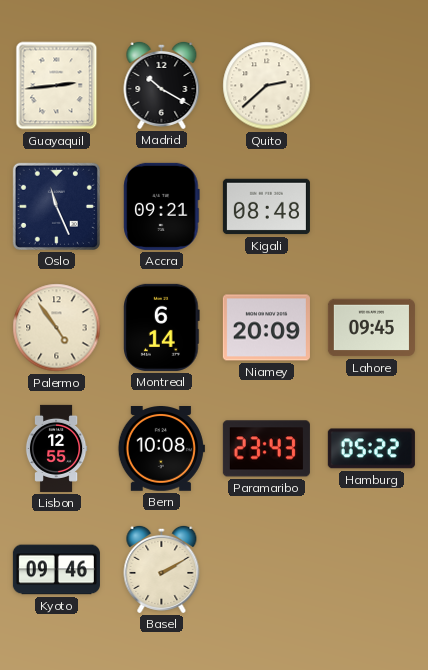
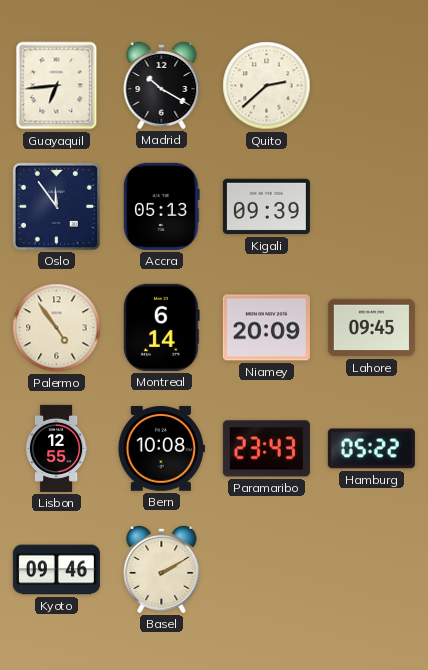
Guayaquil: 2:44 -> 6:44
Oslo: 11:26 -> 11:54
Accra: 09:21 -> 05:13
Kigali: 08:48 -> 09:39
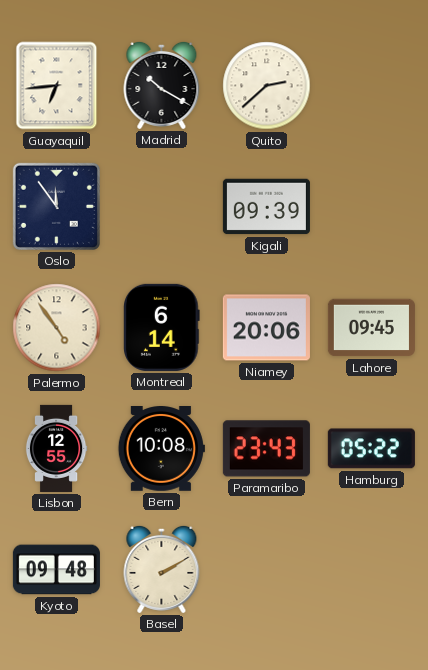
Accra: 05:13 -> none
Niamey: 20:09 -> 20:06
Kyoto: 09:46 -> 09:48
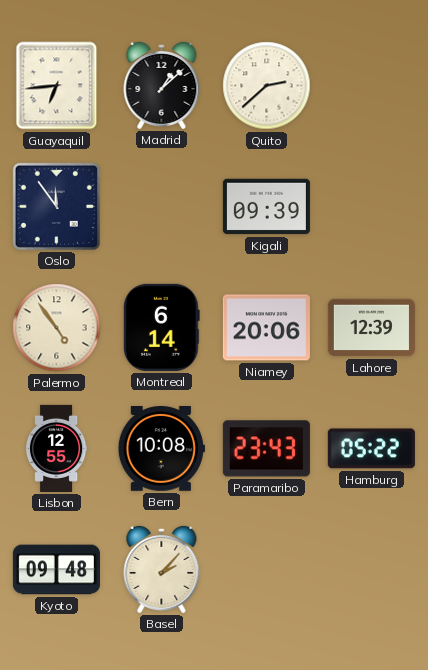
Madrid: 10:20 -> 1:08
Lahore: 09:45 -> 12:39
Basel: 2:10 -> 2:07
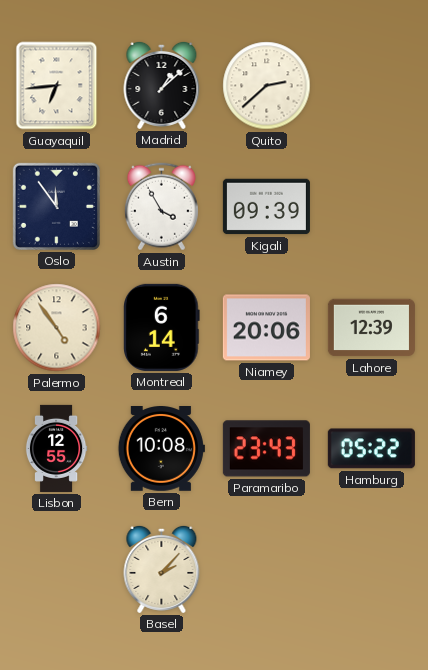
Austin: none -> 3:55
Kyoto: 09:48 -> none
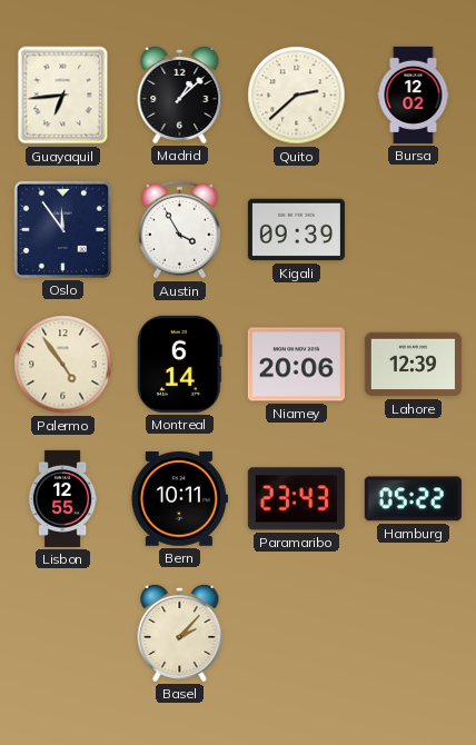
Bursa: none -> 12:02
Bern: 10:08 -> 10:11
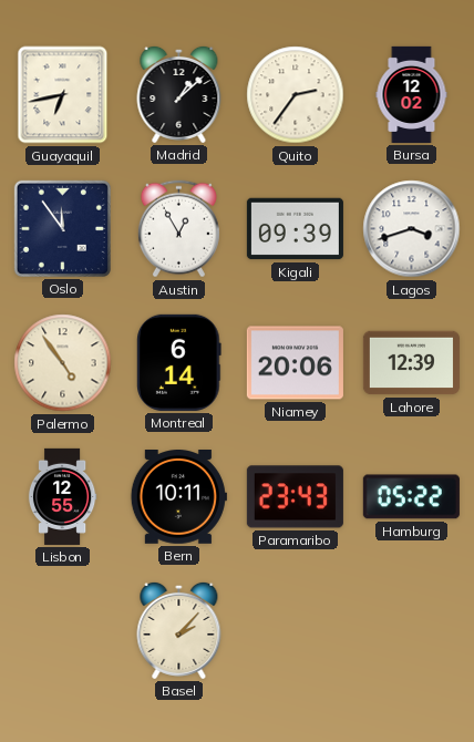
Guayaquil: 6:44 -> 6:43
Quito: 2:38 -> 2:36
Austin: 3:55 -> 12:55
Lagos: none -> 3:42
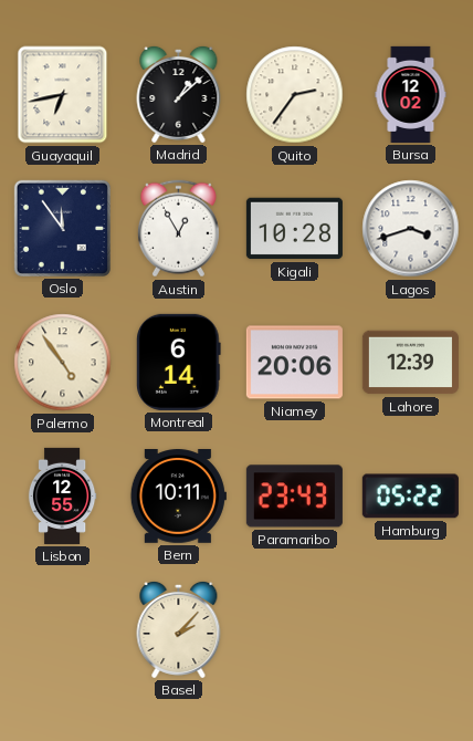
Kigali: 09:39 -> 10:28
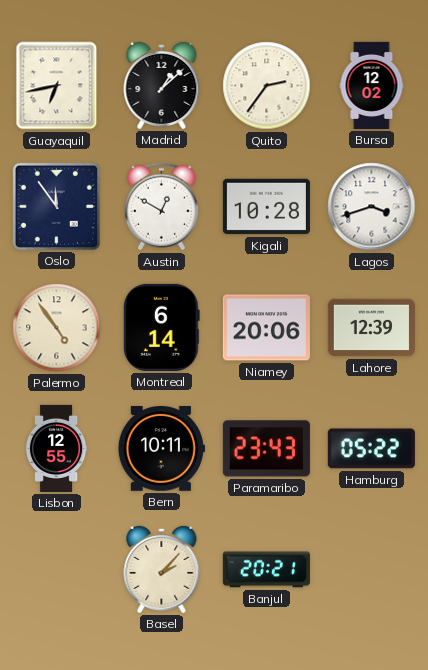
Austin: 12:55 -> 12:50
Banjul: none -> 20:21
